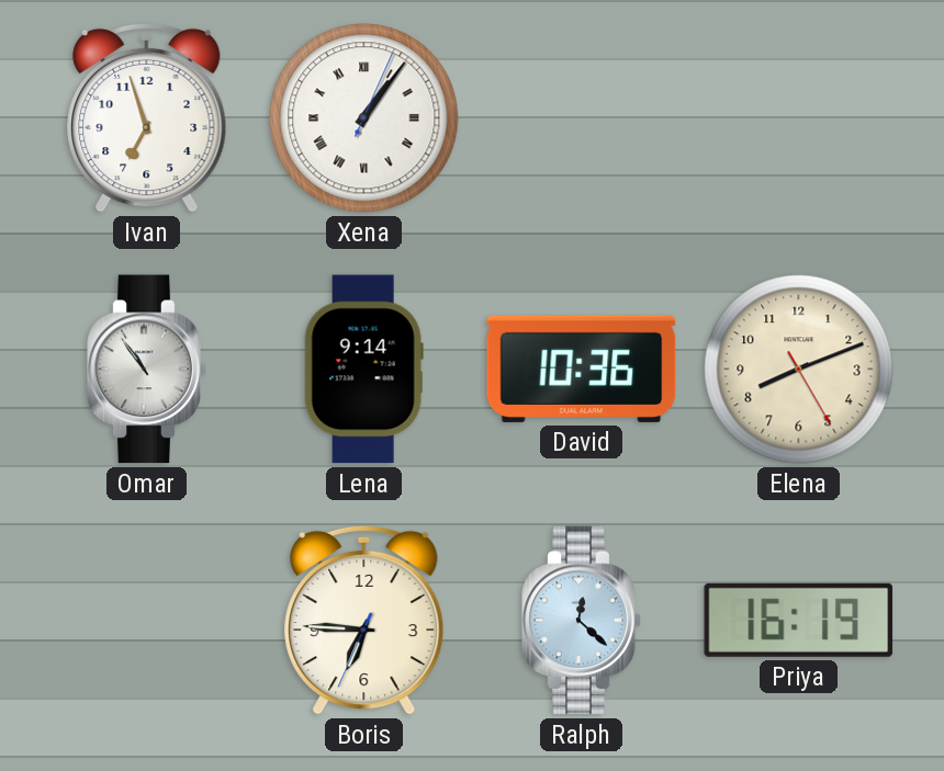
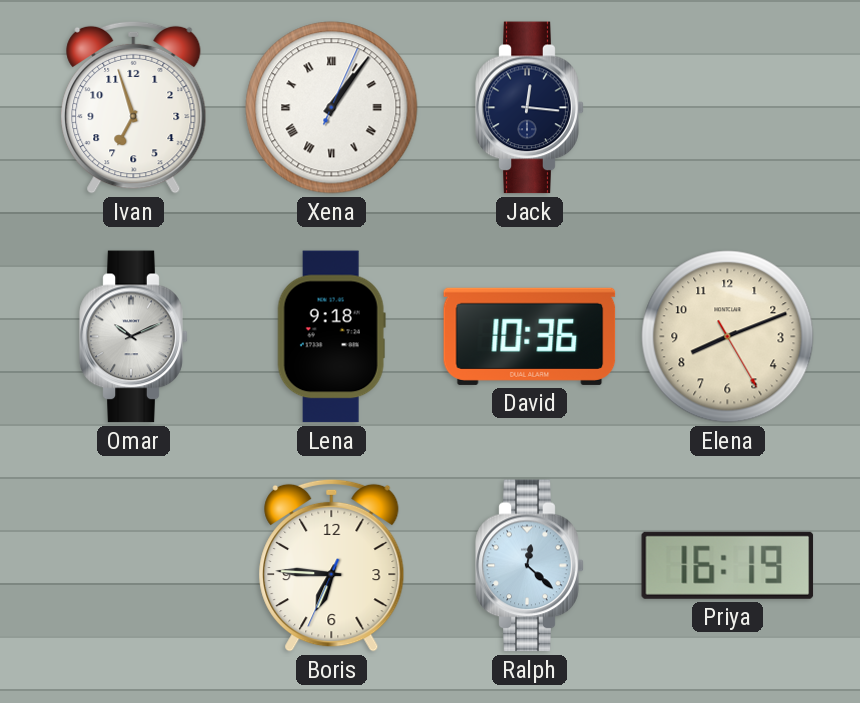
Jack: none -> 12:16
Omar: 10:54 -> 10:11
Lena: 9:14 -> 9:18
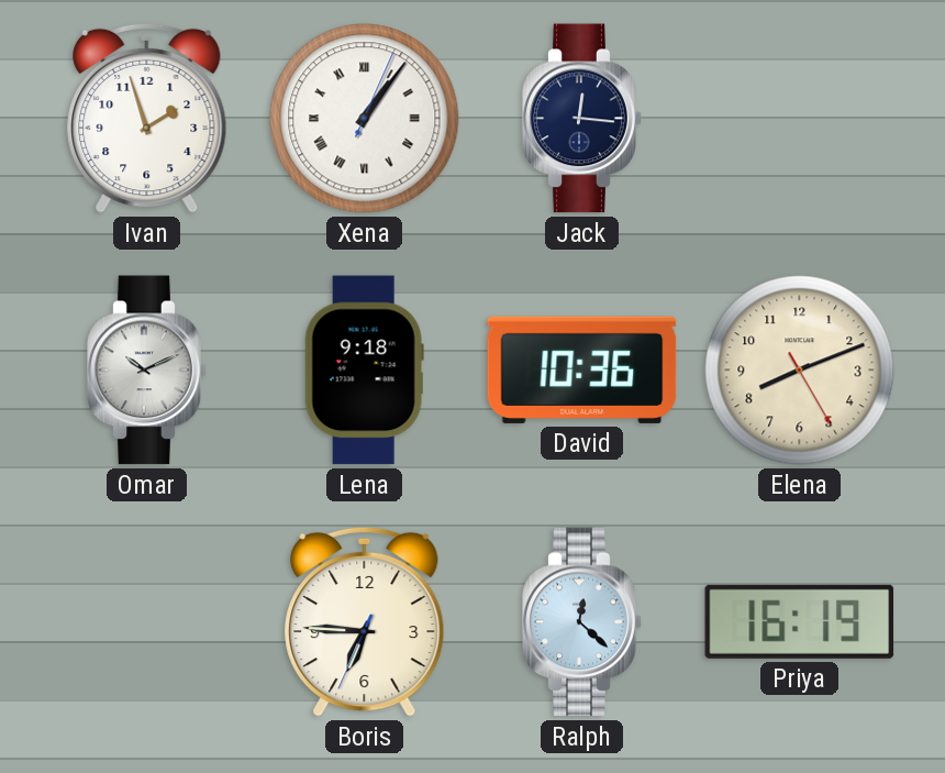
Ivan: 6:57 -> 1:57
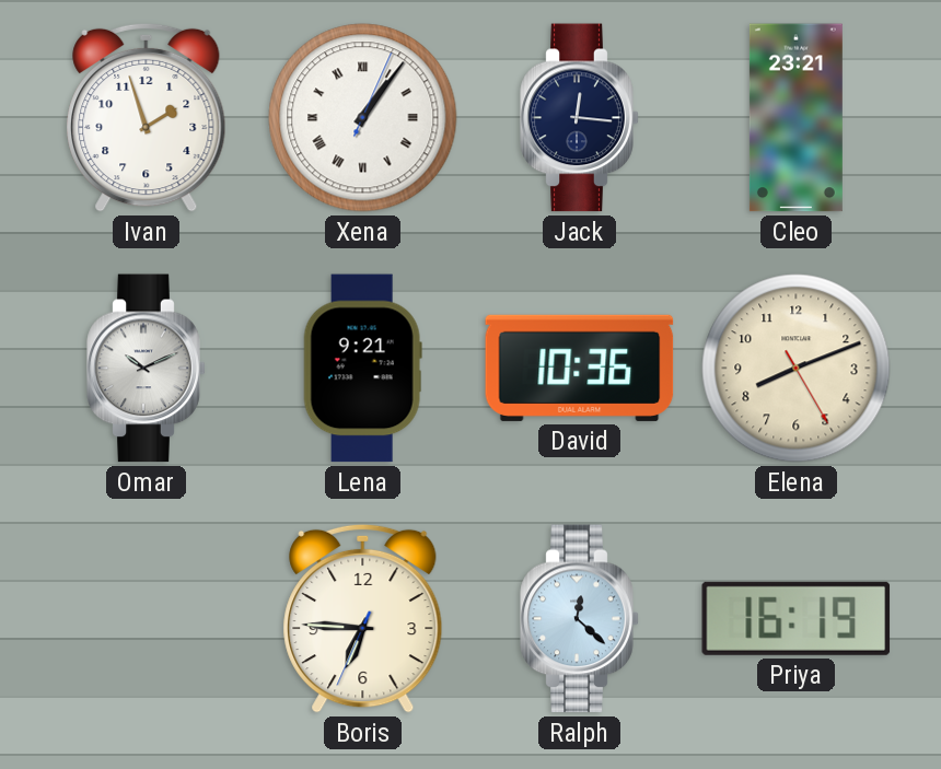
Cleo: none -> 23:21
Lena: 9:18 -> 9:21
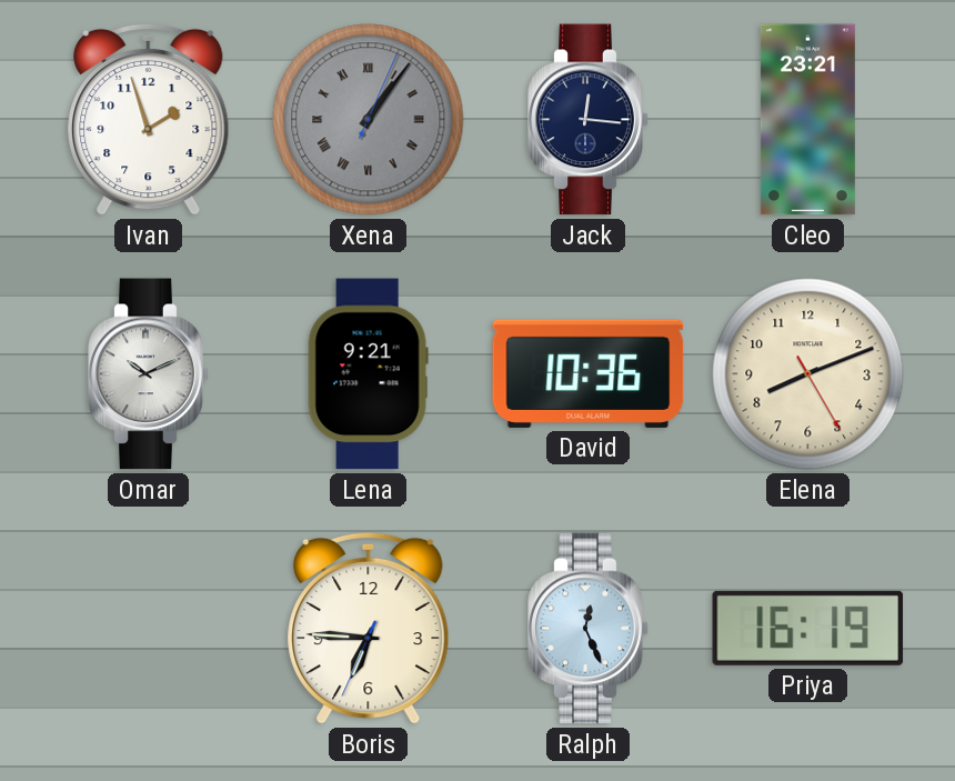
Xena dial: white -> grey
Ralph: 12:22 -> 12:26
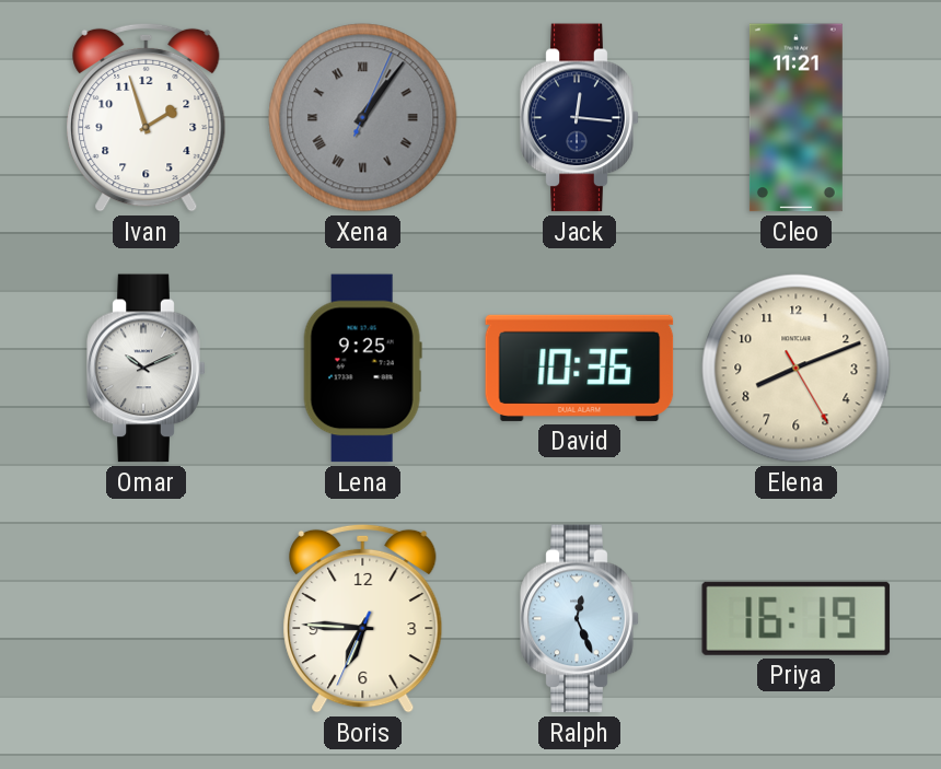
Cleo: 23:21 -> 11:21
Lena: 9:21 -> 9:25
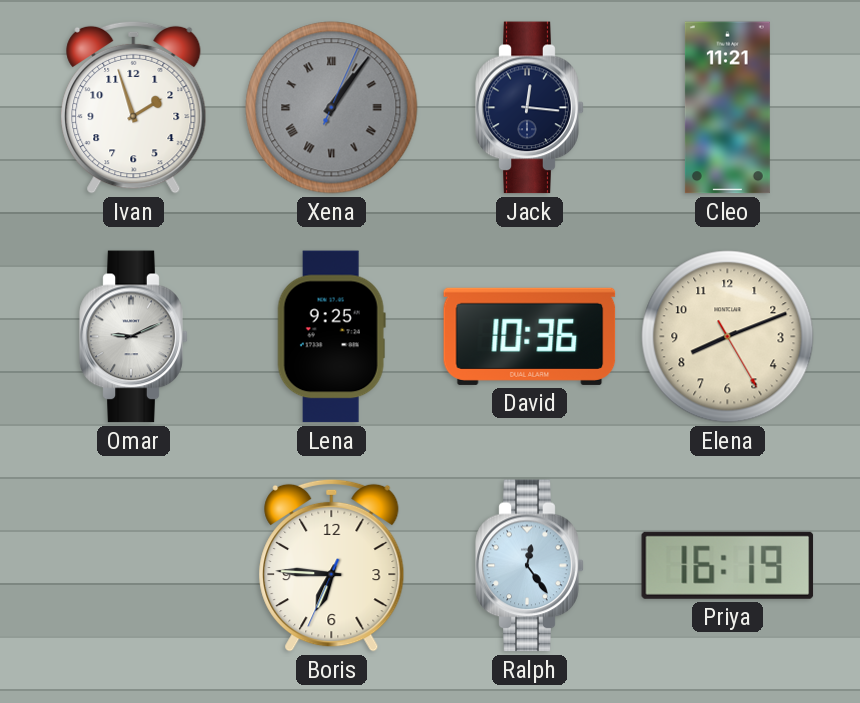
Omar: 10:11 -> 9:11
Ralph: 12:26 -> 12:24
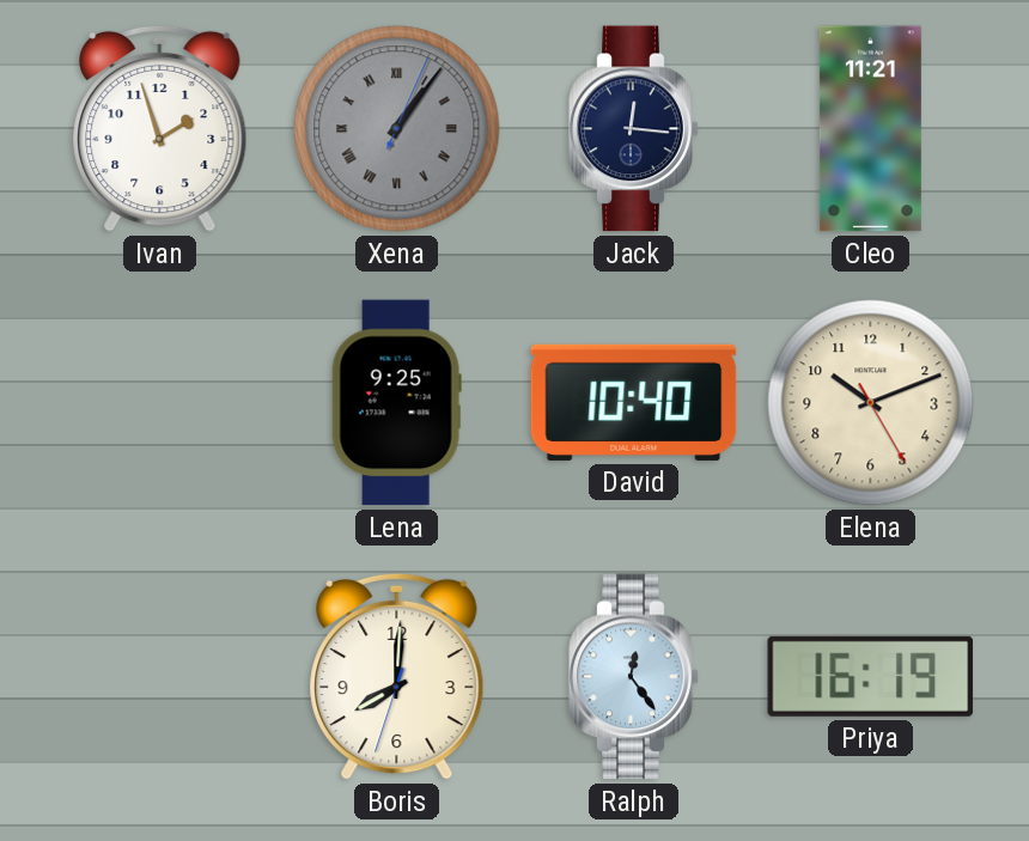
Omar: 9:11 -> none
David: 10:36 -> 10:40
Elena: 8:11 -> 10:11
Boris: 6:45 -> 8:00
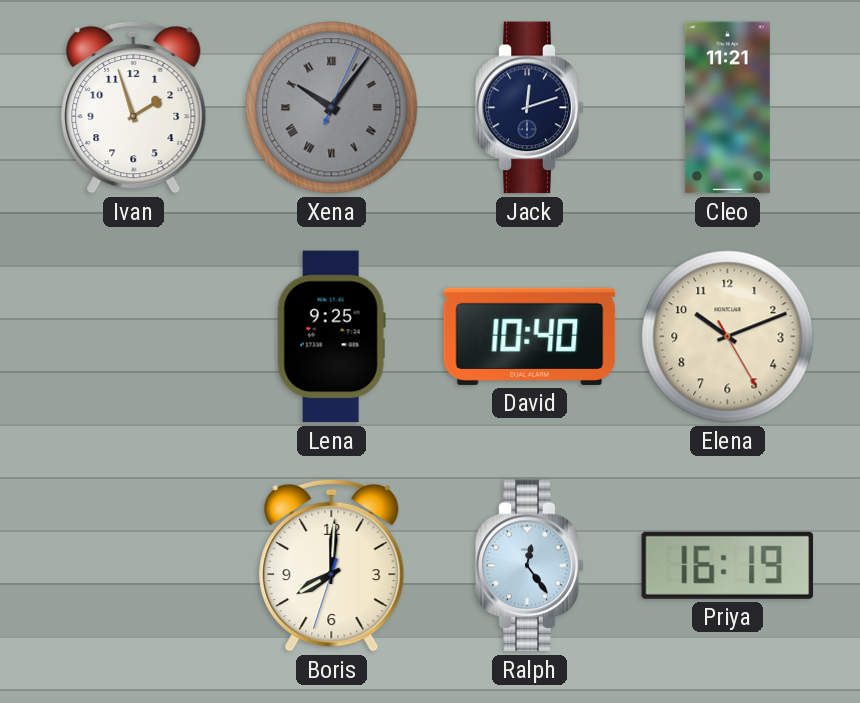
Xena: 1:06 -> 10:06
Jack: 12:16 -> 12:12
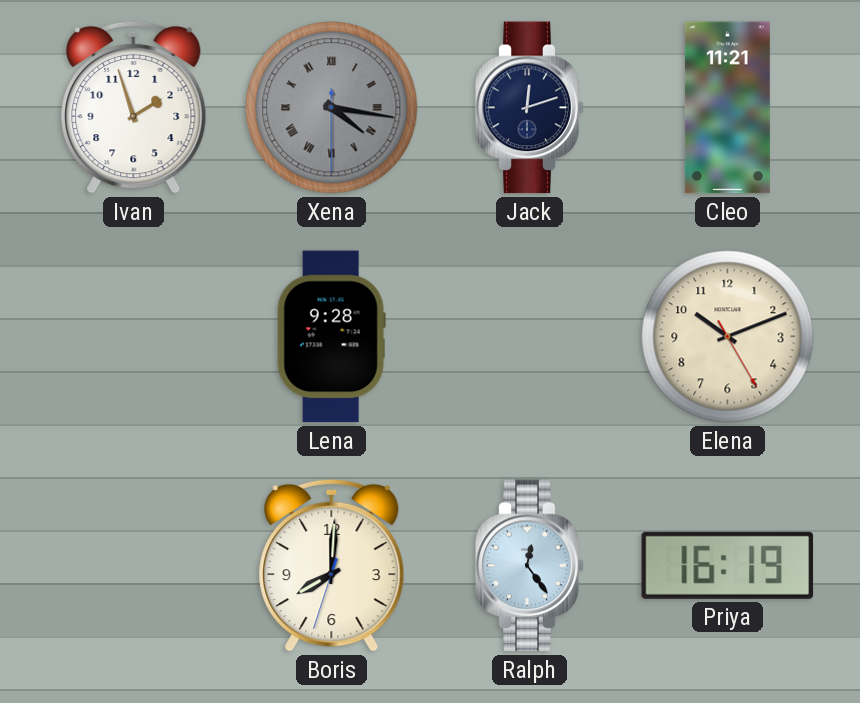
Xena: 10:06 -> 4:16
Lena: 9:25 -> 9:28
David: 10:40 -> none
